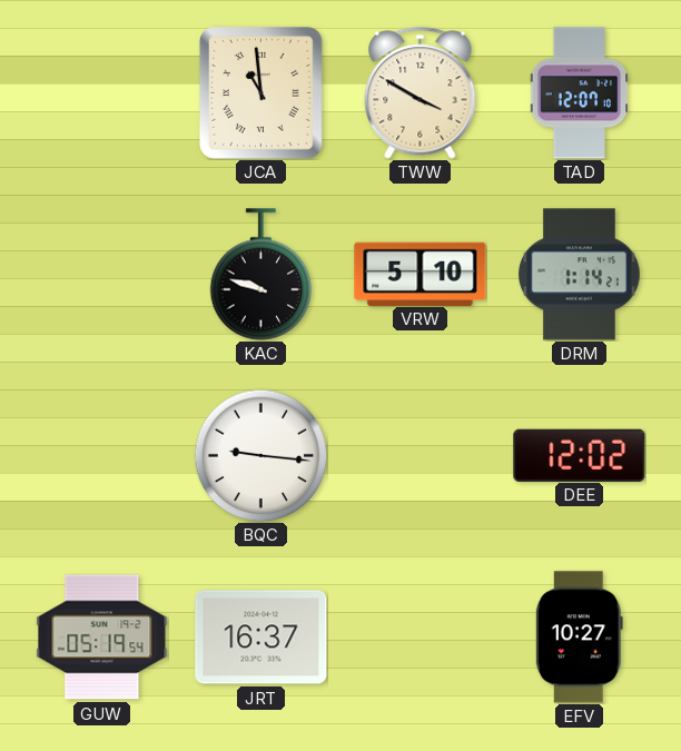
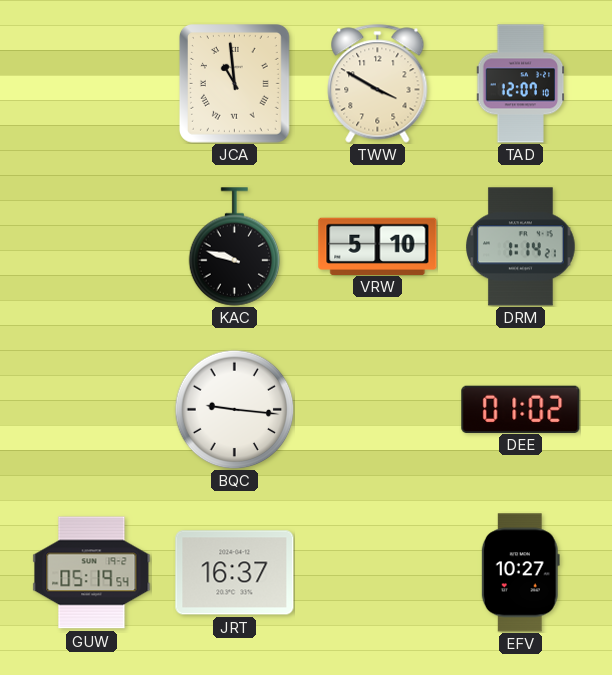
DEE: 12:02 -> 01:02
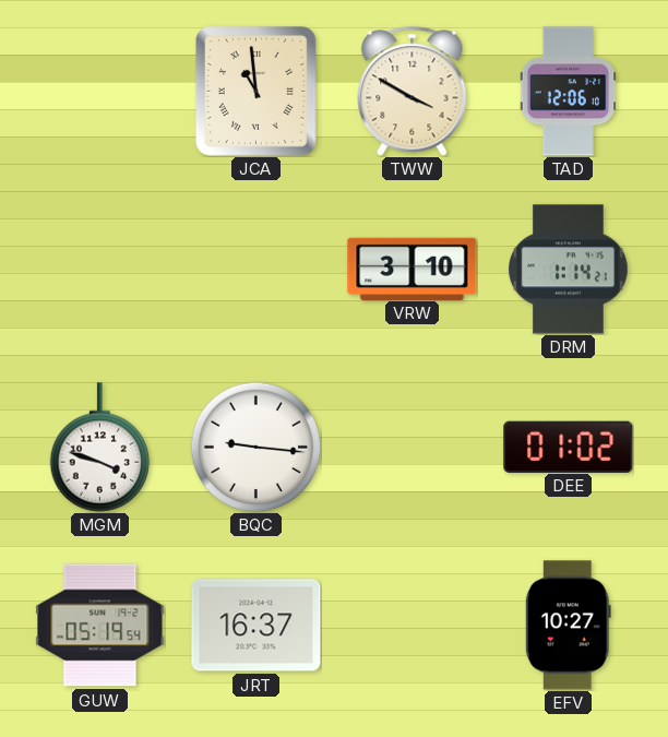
TAD: 12:07 -> 12:06
KAC: 9:48 -> none
VRW: 5:10 -> 3:10
MGM: none -> 3:48
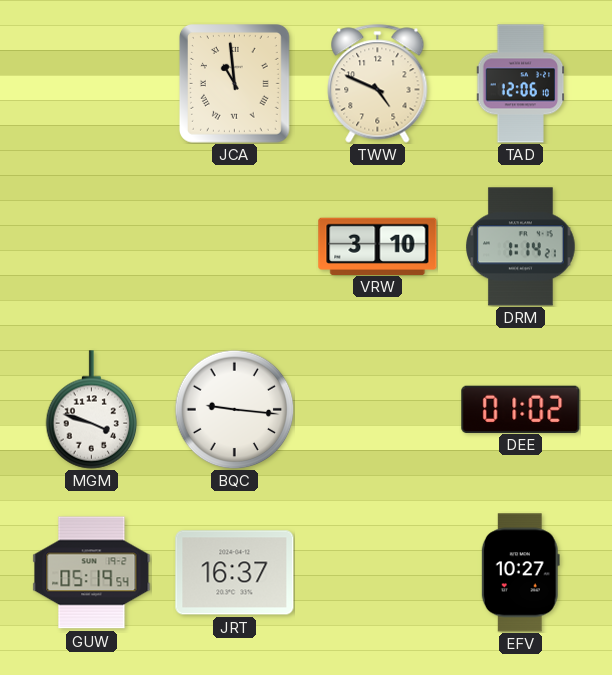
TWW: 3:50 -> 4:49
